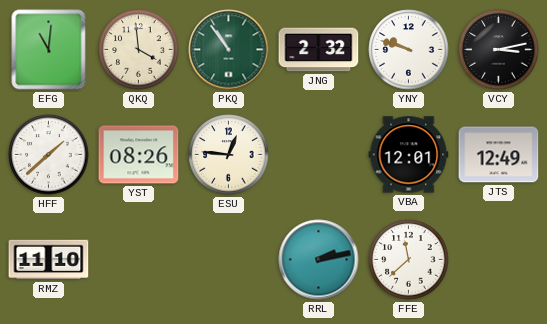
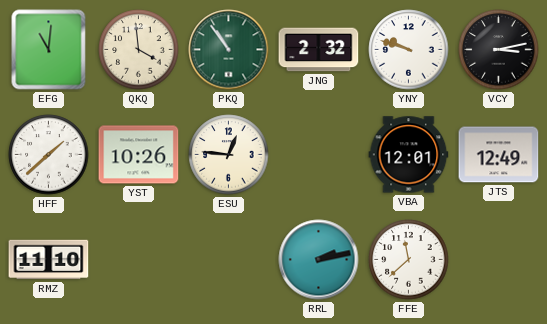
YST: 08:26 -> 10:26
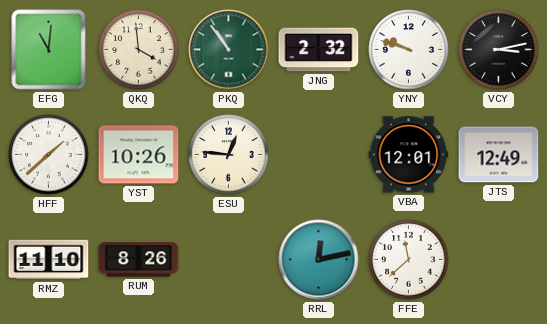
RUM: none -> 8:26
RRL: 2:13 -> 12:13
